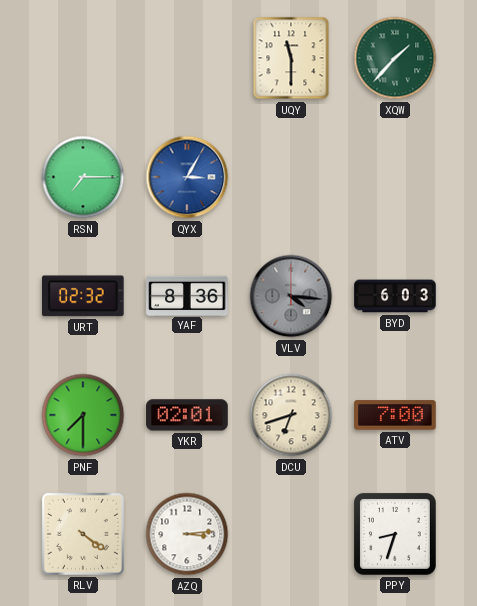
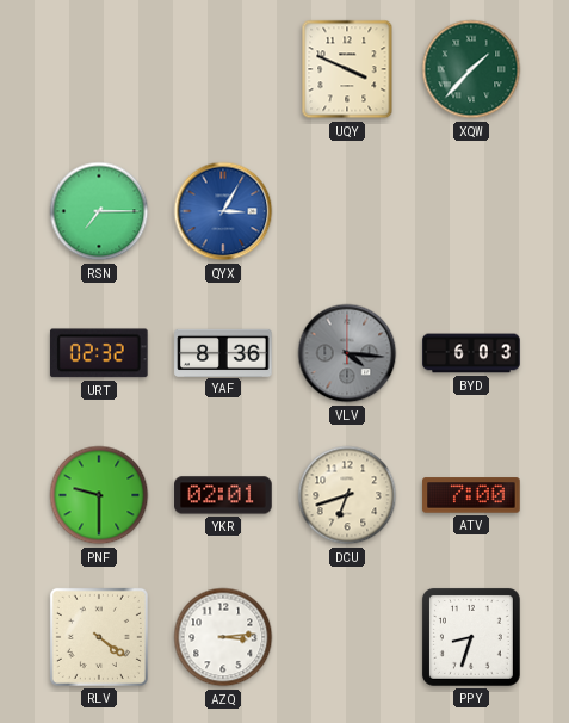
UQY: 11:30 -> 3:49
PNF: 7:30 -> 9:30
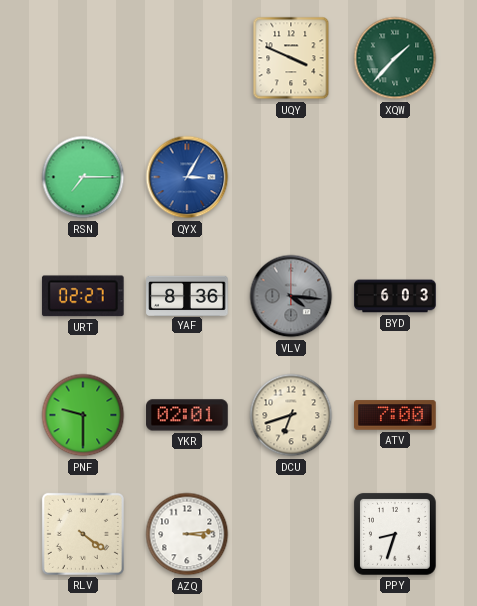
URT: 02:32 -> 02:27
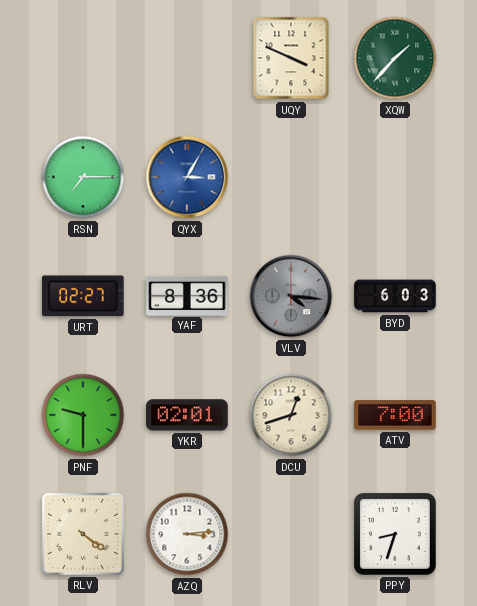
DCU: 6:42 -> 12:42
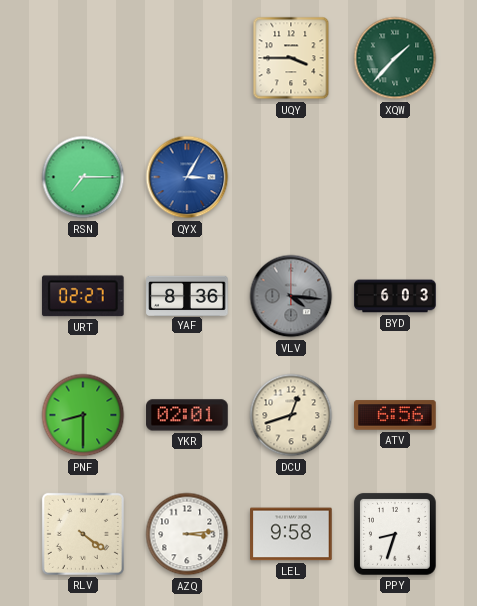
UQY: 3:49 -> 3:45
PNF: 9:30 -> 8:30
ATV: 7:00 -> 6:56
LEL: none -> 9:58
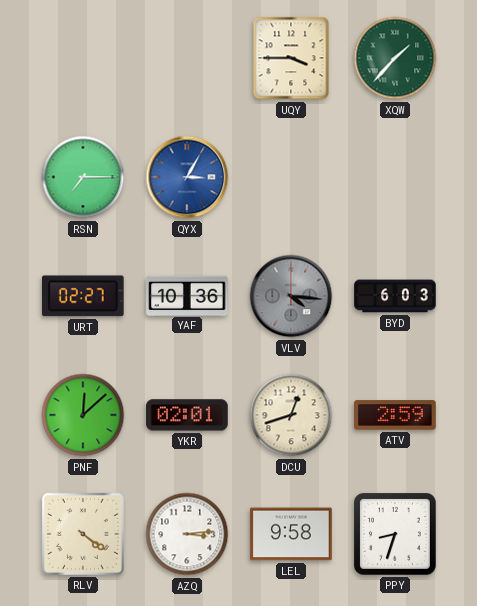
YAF: 8:36 -> 10:36
PNF: 8:30 -> 12:08
ATV: 6:56 -> 2:59
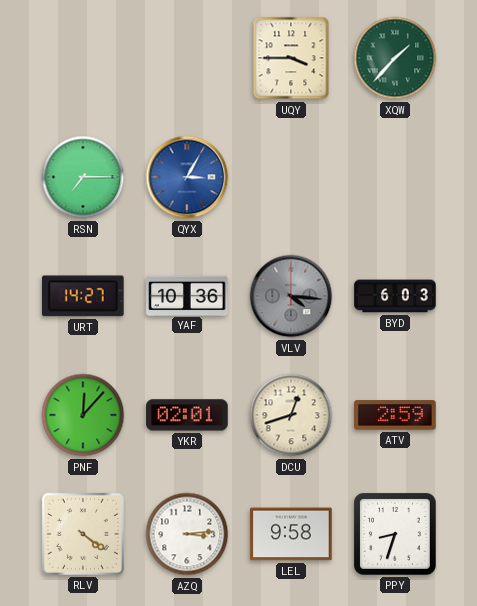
URT: 02:27 -> 14:27
PNF: 12:08 -> 12:07
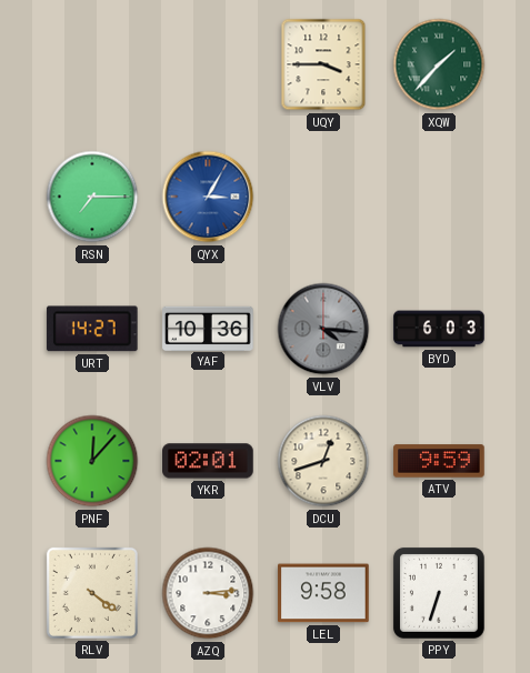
ATV: 2:59 -> 9:59
PPY: 8:33 -> 6:33
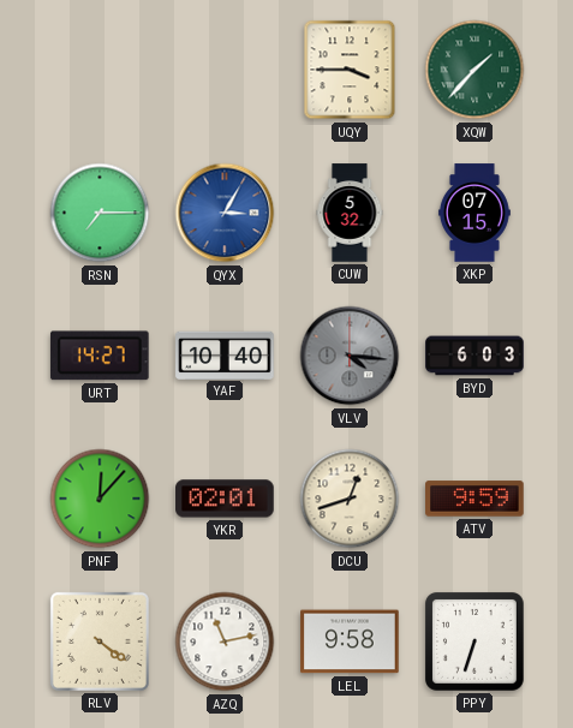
CUW: none -> 5:32
XKP: none -> 07:15
YAF: 10:36 -> 10:40
AZQ: 3:14 -> 11:13
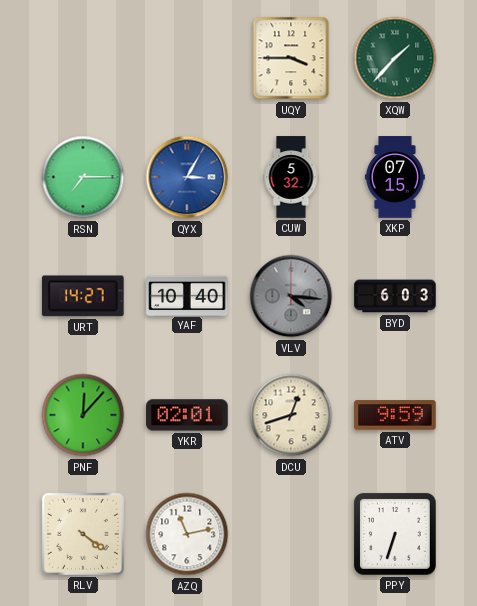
LEL: 9:58 -> none
